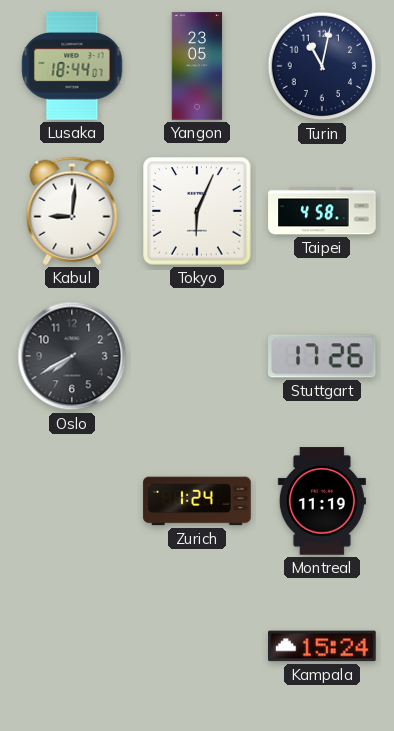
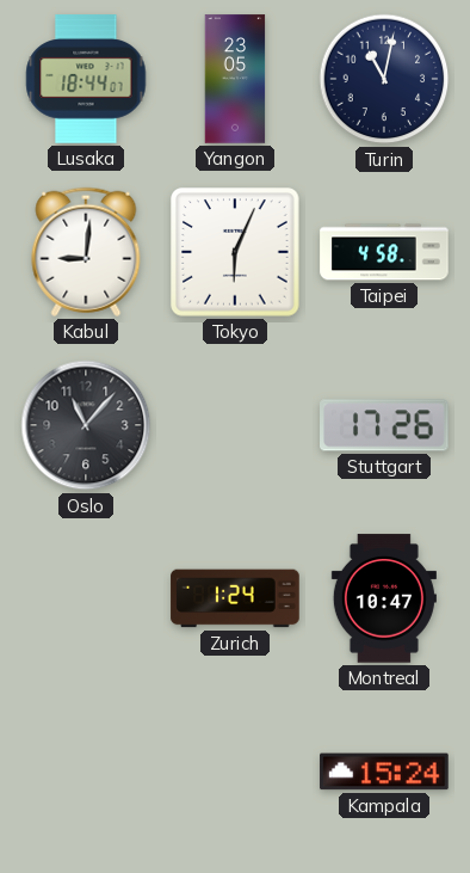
Oslo: 7:40 -> 11:07
Montreal: 11:19 -> 10:47
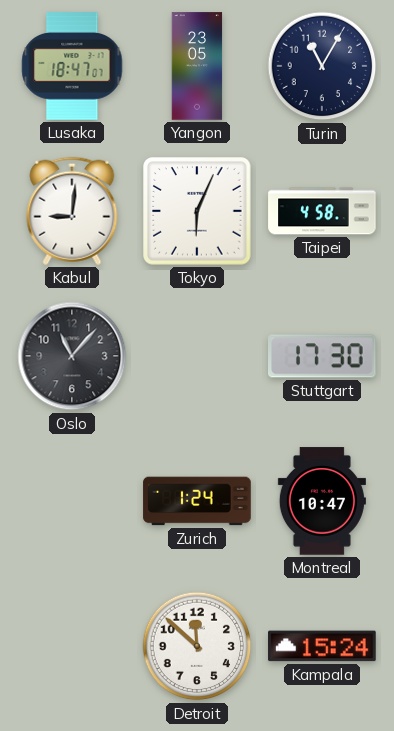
Lusaka: 18:44 -> 18:47
Turin: 11:02 -> 11:05
Stuttgart: 17:26 -> 17:30
Detroit: none -> 11:52
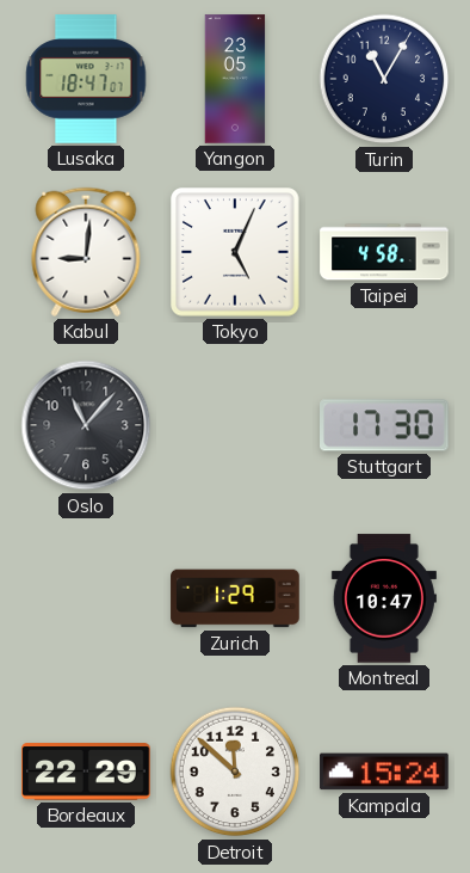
Tokyo: 6:04 -> 5:04
Zurich: 1:24 -> 1:29
Bordeaux: none -> 22:29
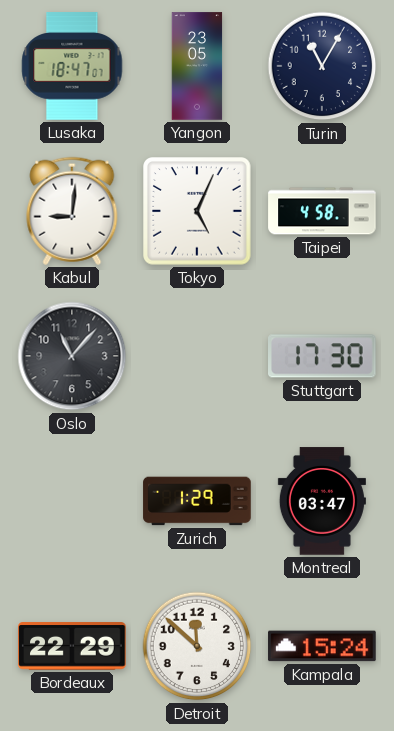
Montreal: 10:47 -> 03:47
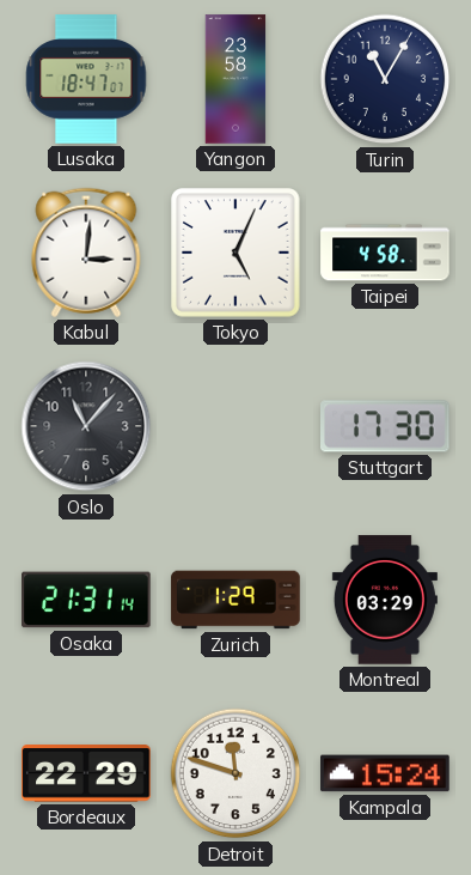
Yangon: 23:05 -> 23:58
Kabul: 9:01 -> 3:01
Osaka: none -> 21:31
Montreal: 03:47 -> 03:29
Detroit: 11:52 -> 11:48
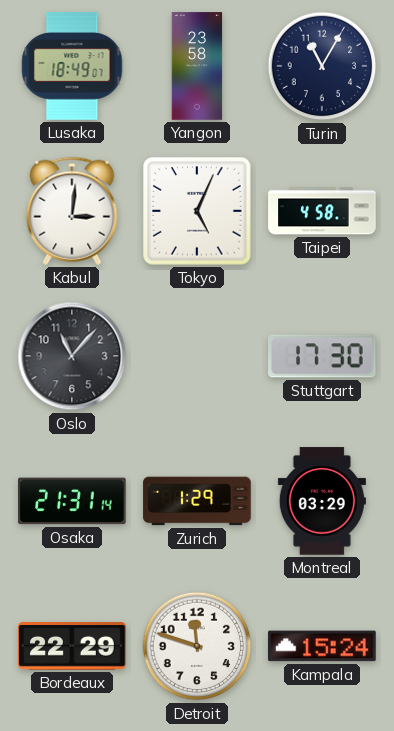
Lusaka: 18:47 -> 18:49
